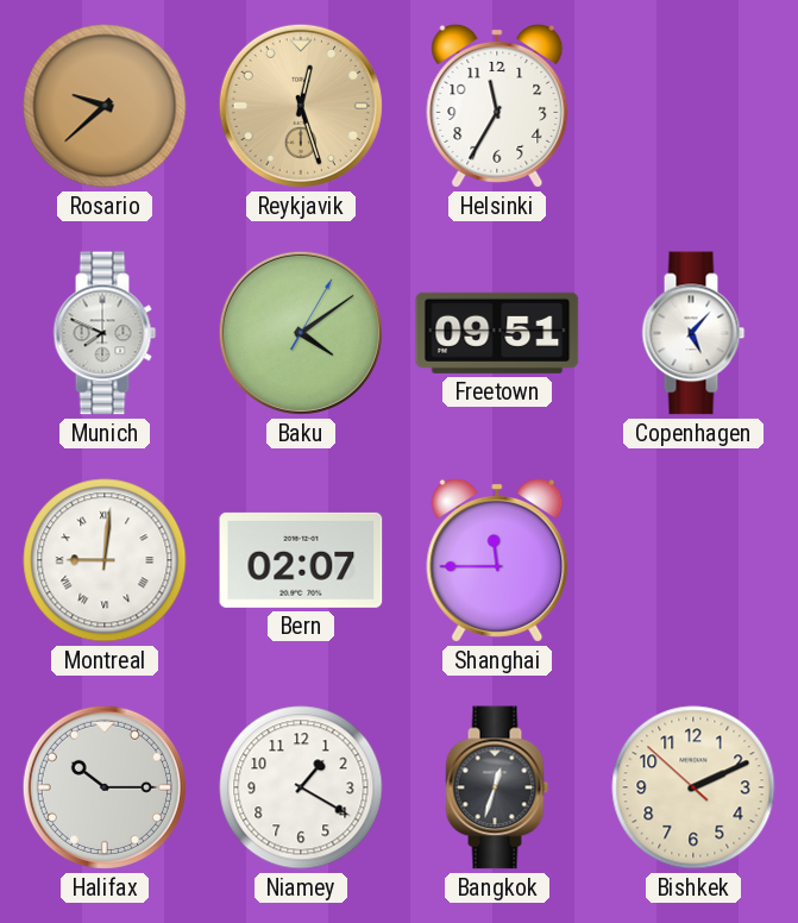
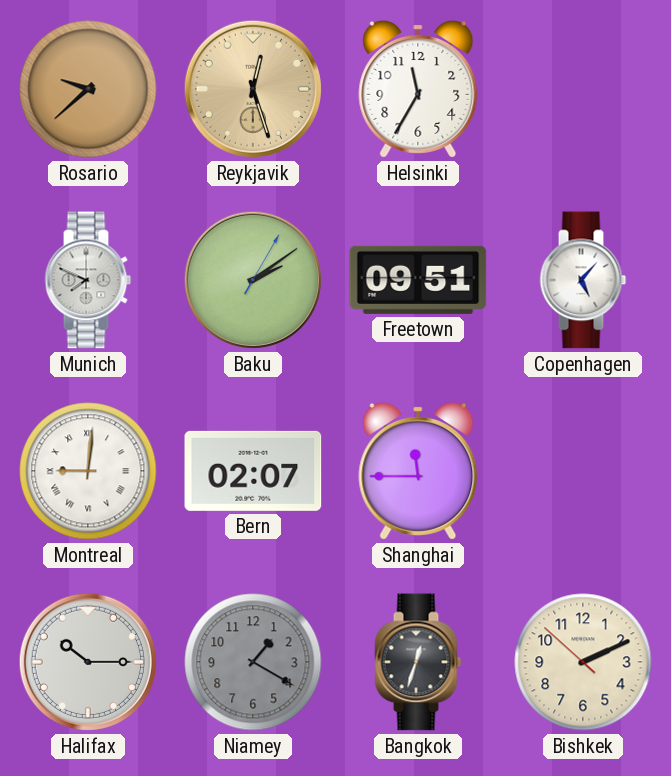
Baku: 4:09 -> 2:09
Niamey dial: white -> grey
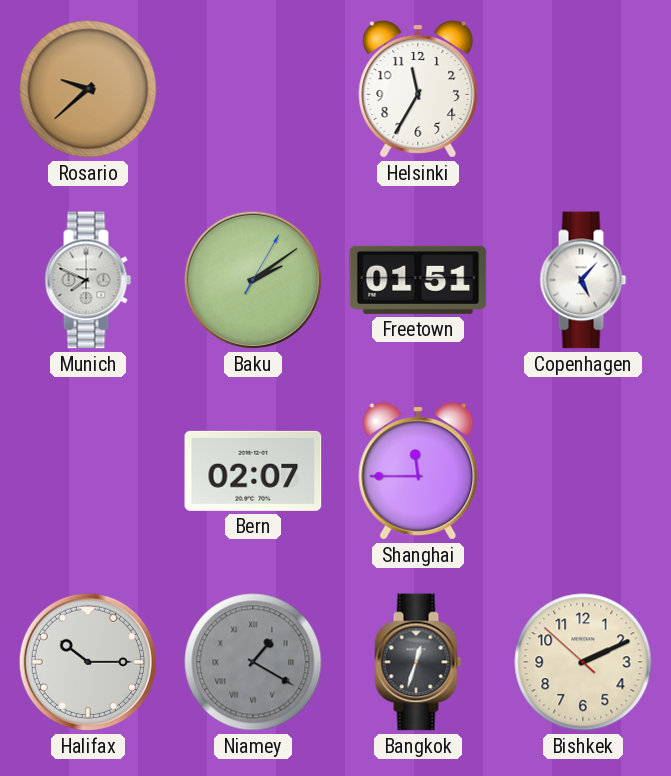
Reykjavik: 12:27 -> none
Freetown: 09:51 -> 01:51
Montreal: 9:01 -> none
Niamey numerals: Arabic -> Roman
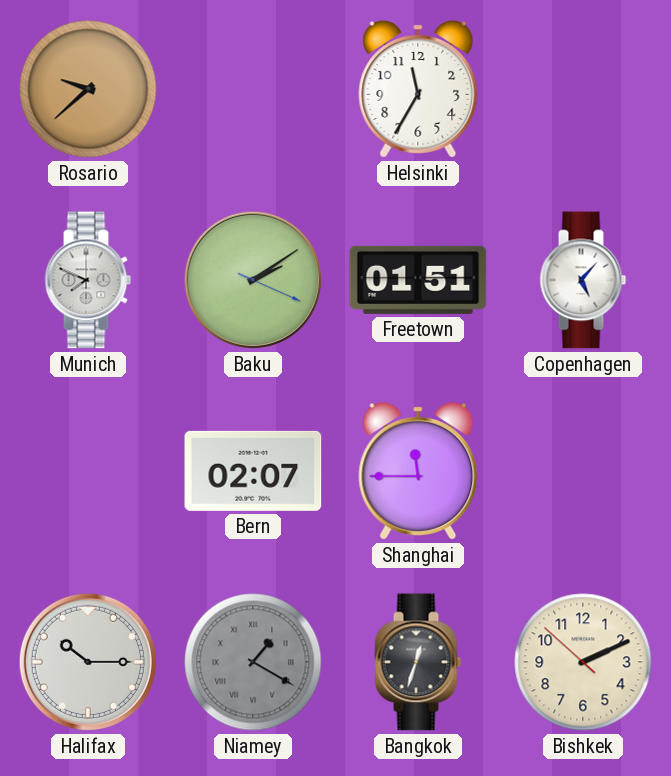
Baku: 2:09:05 -> 2:09:19
